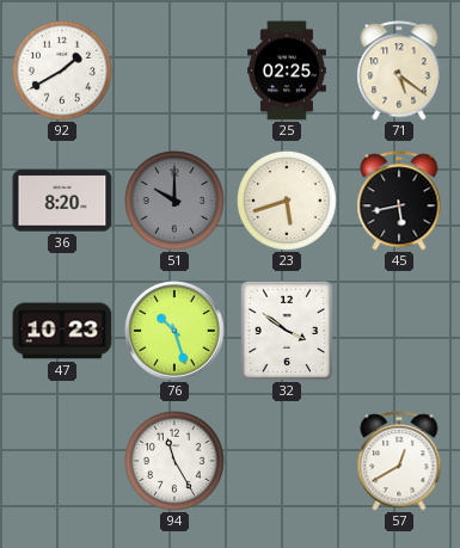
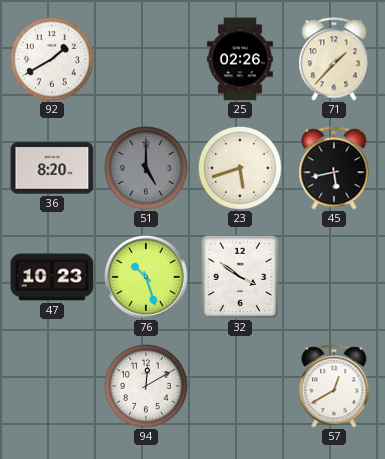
25: 02:25 -> 02:26
71: 5:21 -> 1:37
51: 10:00 -> 5:00
94: 11:25 -> 12:10
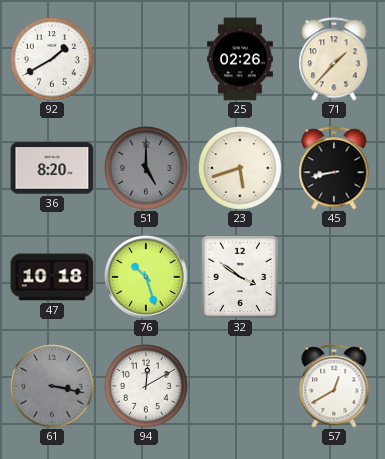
45: 5:43 -> 8:43
47: 10:23 -> 10:18
61: none -> 3:17
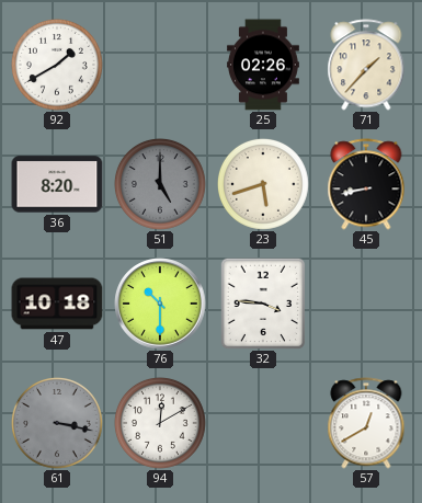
76: 10:27 -> 10:30
32: 3:51 -> 3:46
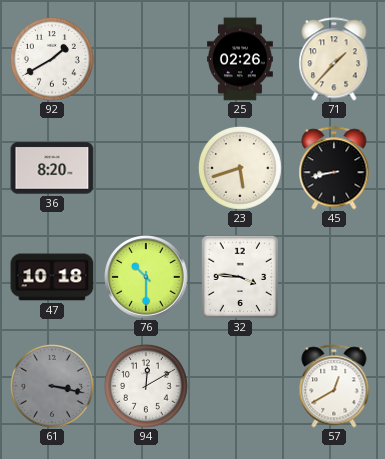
51: 5:00 -> none
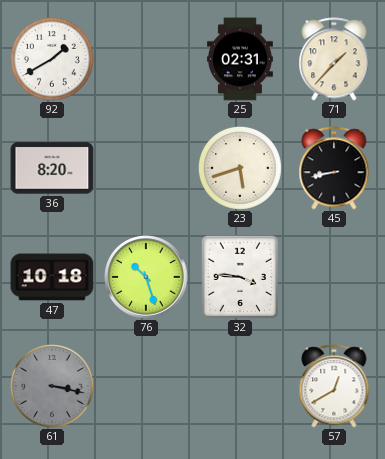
25: 02:26 -> 02:31
76: 10:30 -> 10:27
94: 12:10 -> none
